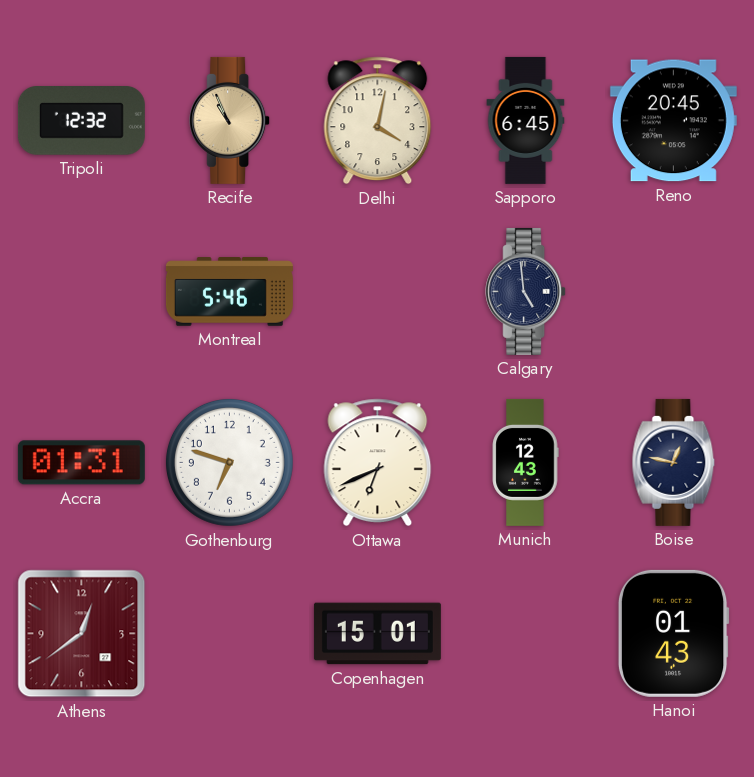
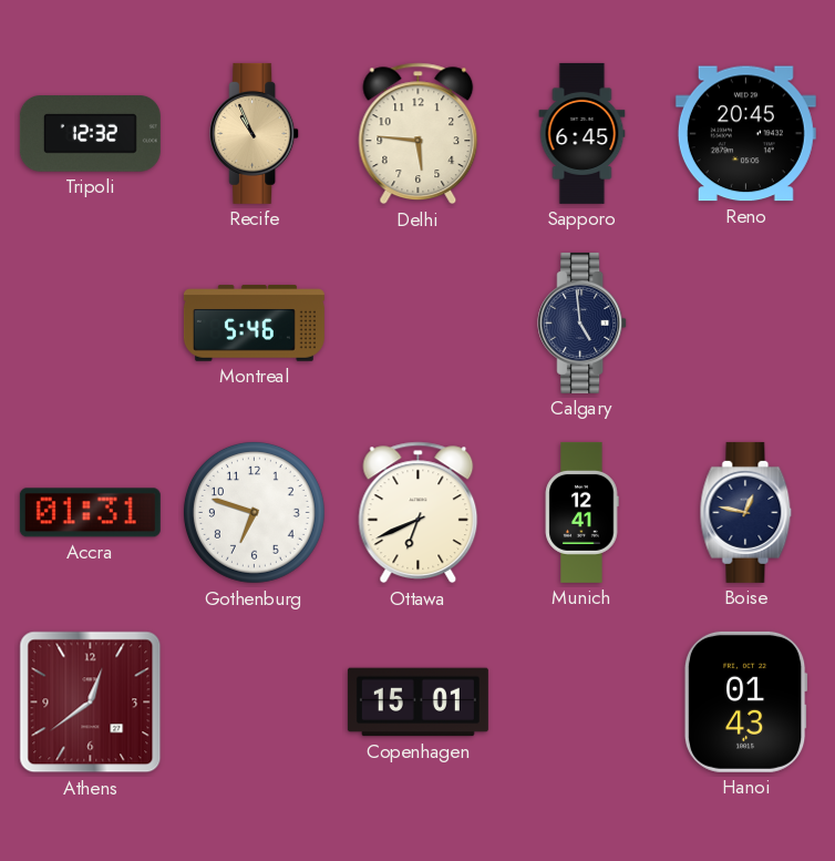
Delhi: 4:02 -> 5:46
Munich: 12:43 -> 12:41
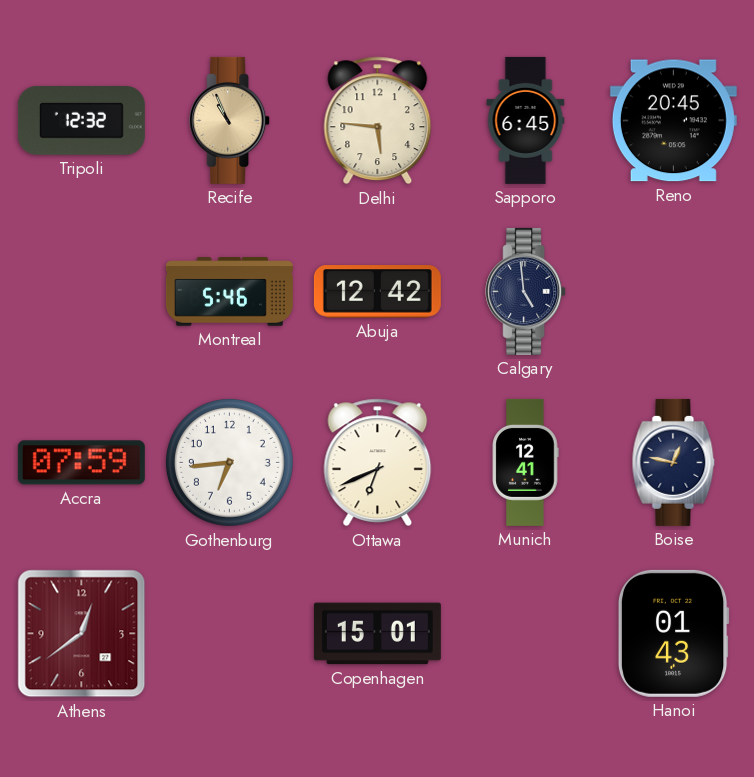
Abuja: none -> 12:42
Accra: 01:31 -> 07:59
Gothenburg: 6:48 -> 6:44
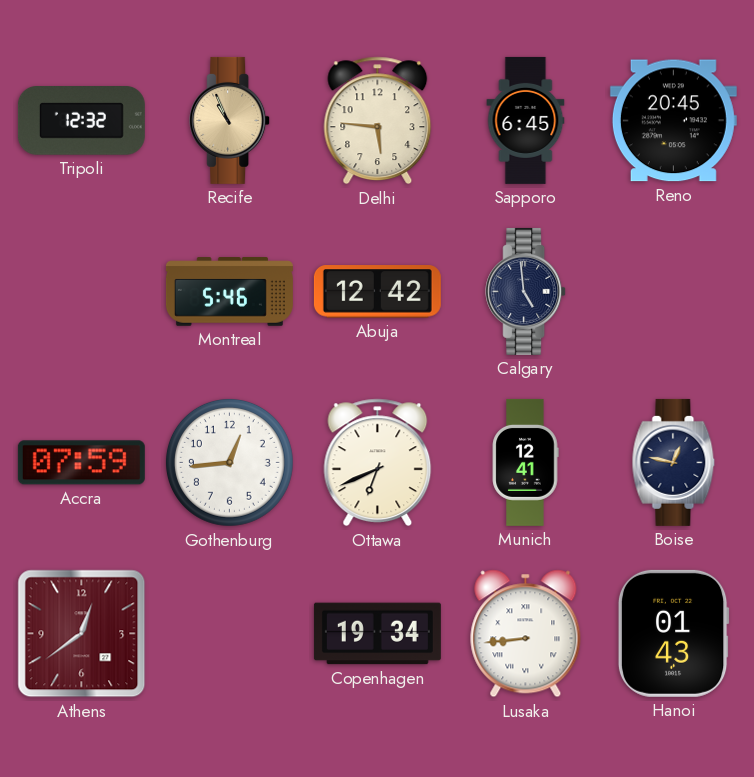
Gothenburg: 6:44 -> 12:44
Copenhagen: 15:01 -> 19:34
Lusaka: none -> 8:44
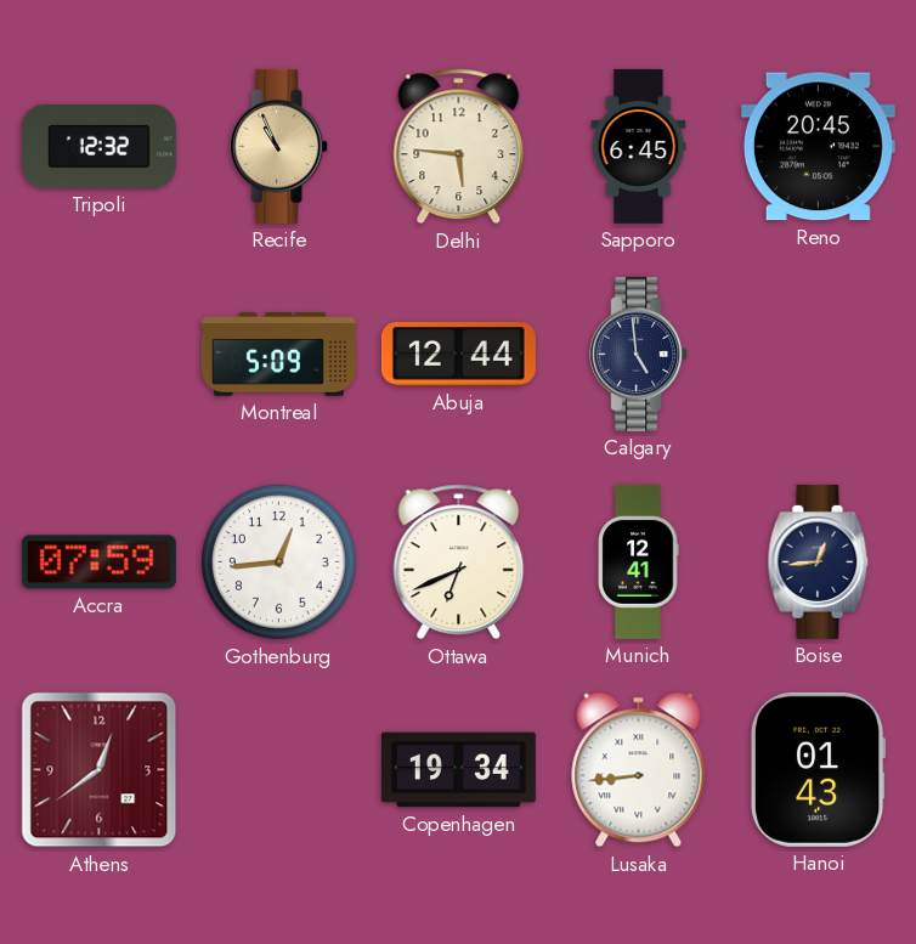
Montreal: 5:46 -> 5:09
Abuja: 12:42 -> 12:44
Boise: 12:47 -> 12:44
